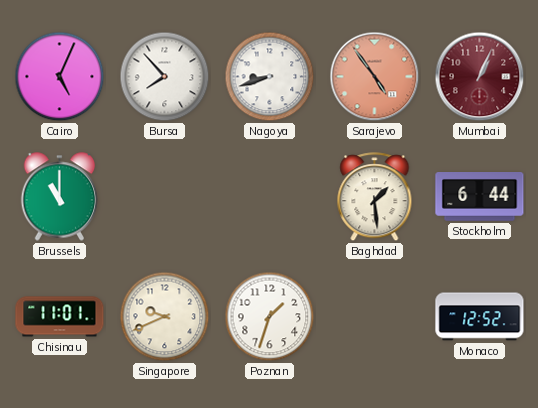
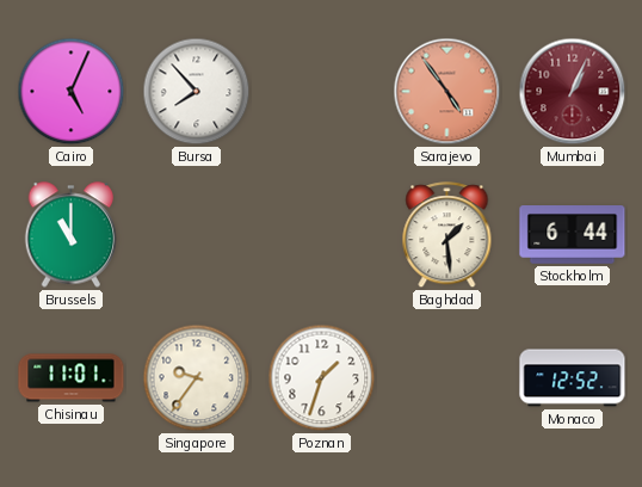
Nagoya: 8:42 -> none
Singapore: 9:41 -> 9:36
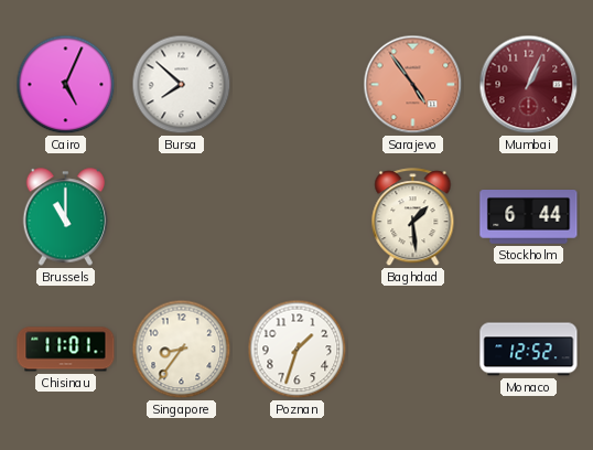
Bursa: 7:53 -> 7:52
Singapore: 9:36 -> 8:36
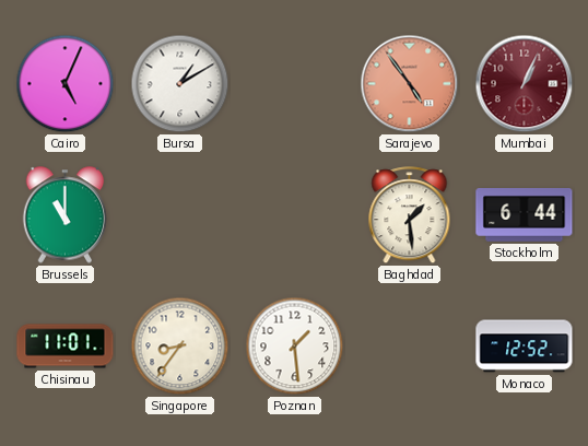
Bursa: 7:52 -> 1:10
Poznan: 1:33 -> 1:29
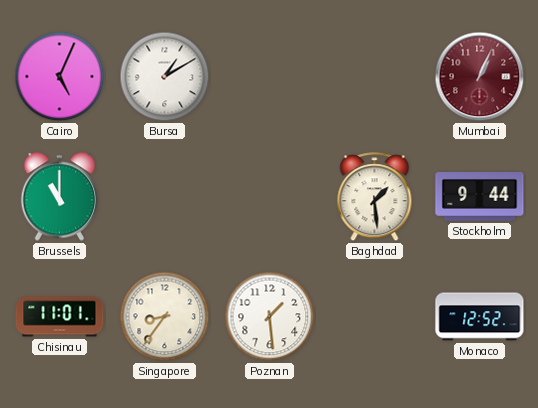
Sarajevo: 4:54 -> none
Stockholm: 6:44 -> 9:44
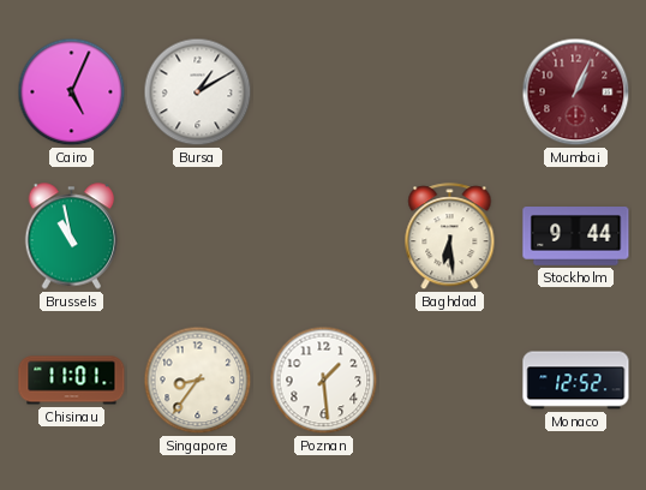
Brussels: 11:00 -> 10:58
Baghdad: 1:29 -> 6:29
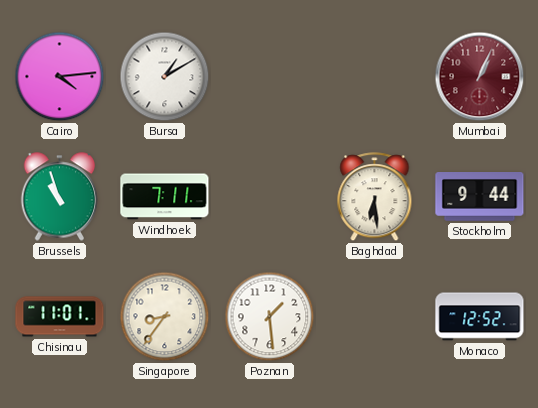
Cairo: 5:04 -> 4:14
Brussels: 10:58 -> 10:57
Windhoek: none -> 7:11
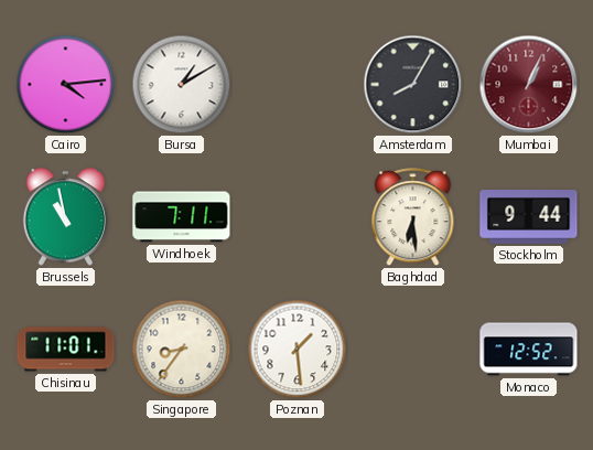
Amsterdam: none -> 8:05
Brussels: 10:57 -> 10:58
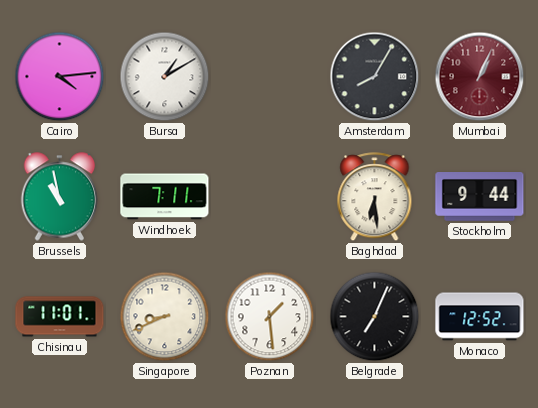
Singapore: 8:36 -> 8:41
Belgrade: none -> 7:04
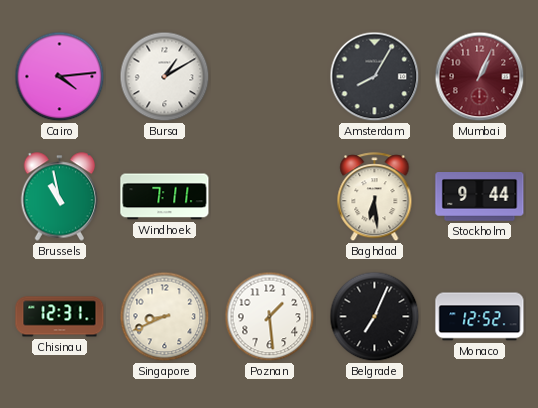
Chisinau: 11:01 -> 12:31
